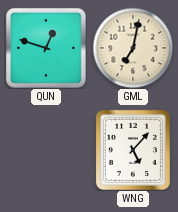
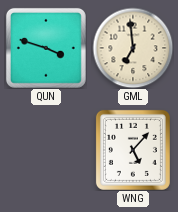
QUN: 12:48 -> 3:48
GML: 7:02 -> 6:59
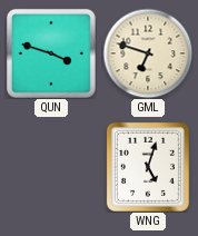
GML: 6:59 -> 6:48
WNG: 5:07 -> 5:03
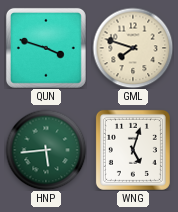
GML: 6:48 -> 7:48
HNP: none -> 5:44
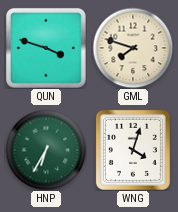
HNP: 5:44 -> 6:35
WNG: 5:03 -> 4:03
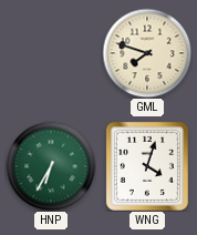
QUN: 3:48 -> none
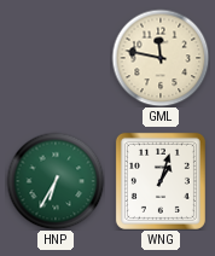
GML: 7:48 -> 11:47
WNG: 4:03 -> 1:03
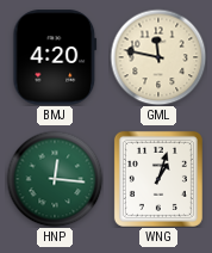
BMJ: none -> 4:20
HNP: 6:35 -> 12:16
